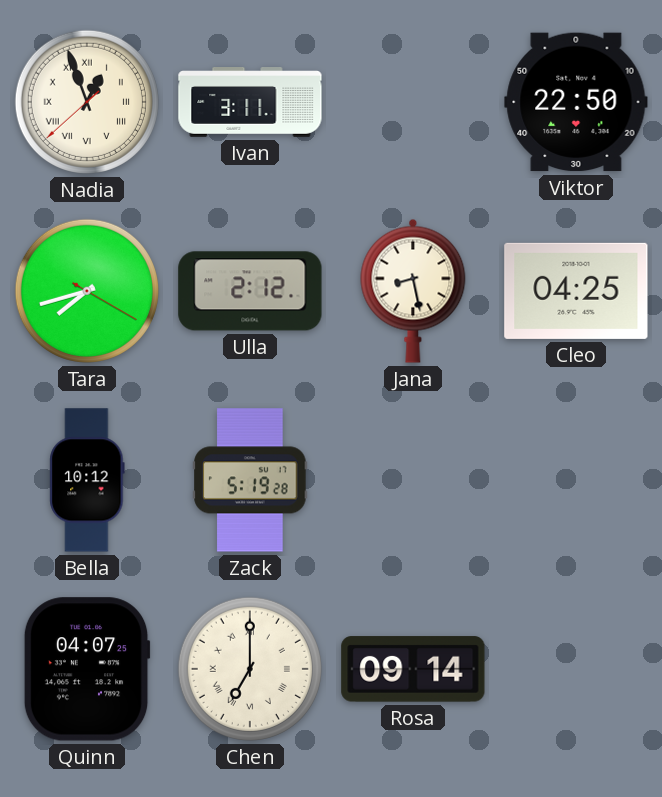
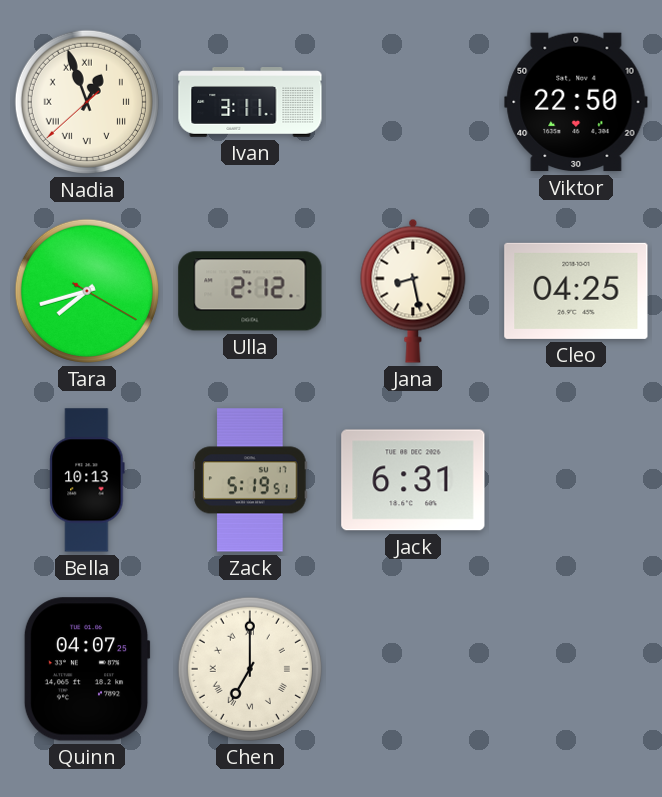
Bella: 10:12 -> 10:13
Zack: 5:19:28 -> 5:19:51
Jack: none -> 6:31
Rosa: 09:14 -> none
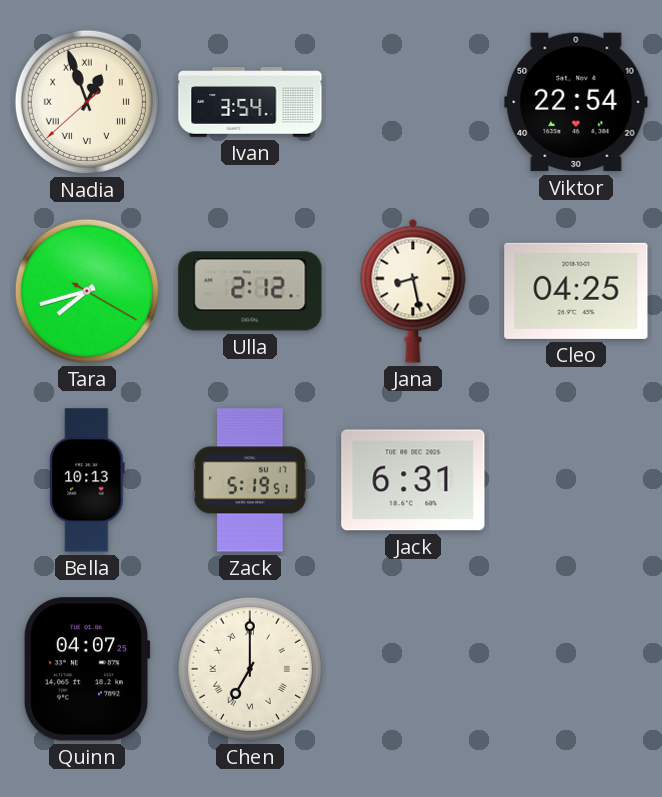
Ivan: 3:11 -> 3:54
Viktor: 22:50 -> 22:54
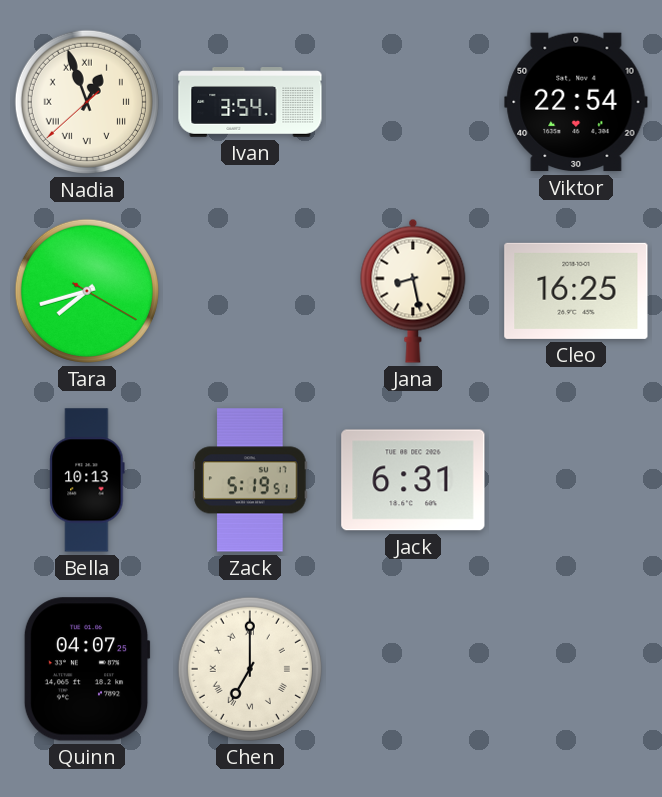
Ulla: 2:12 -> none
Cleo: 04:25 -> 16:25
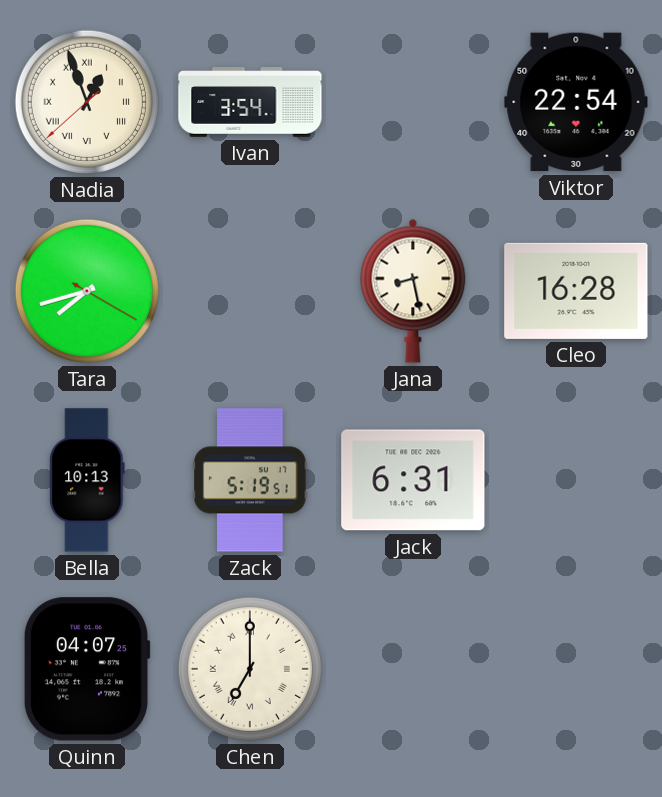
Cleo: 16:25 -> 16:28
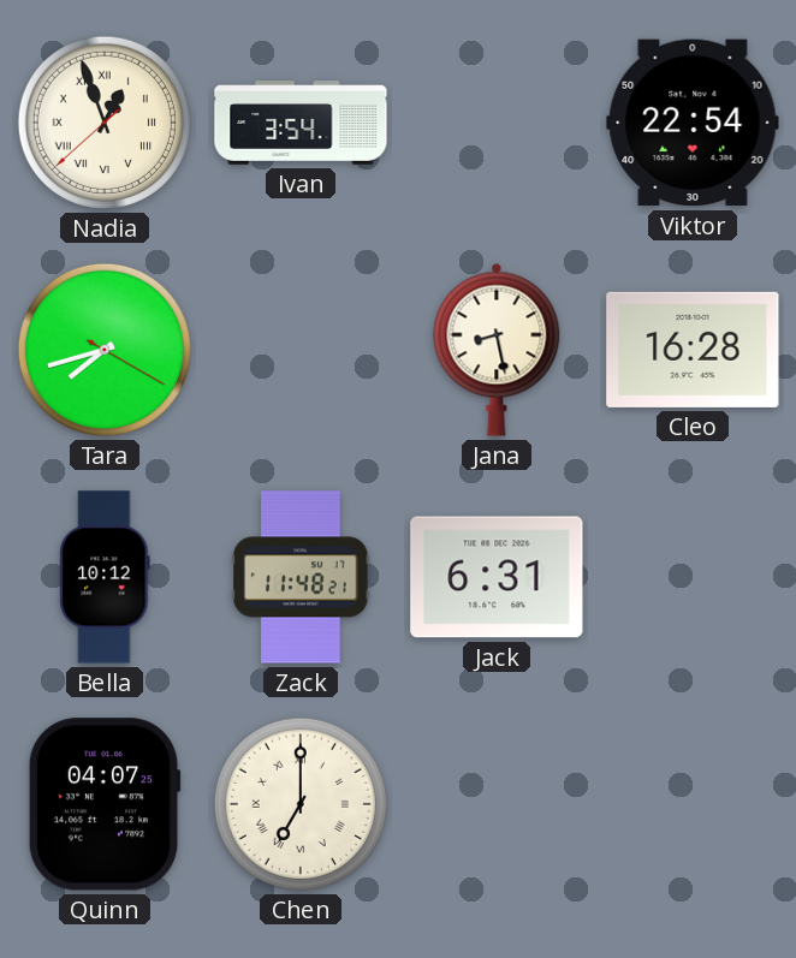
Bella: 10:13 -> 10:12
Zack: 5:19 -> 11:48
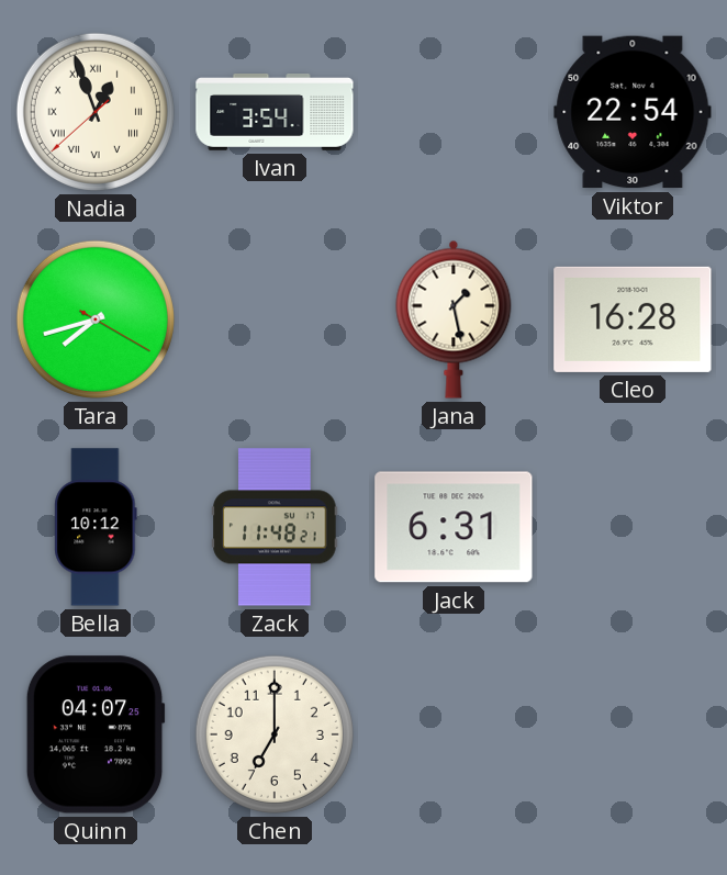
Jana: 8:28 -> 1:28
Chen numerals: Roman -> Arabic
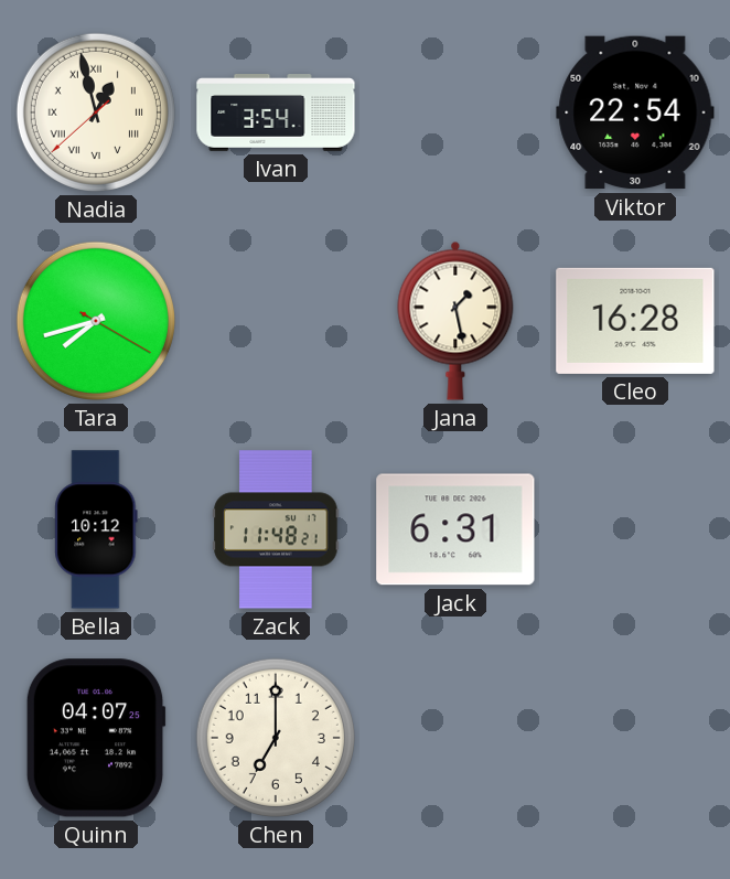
Nadia: 12:56 -> 12:57
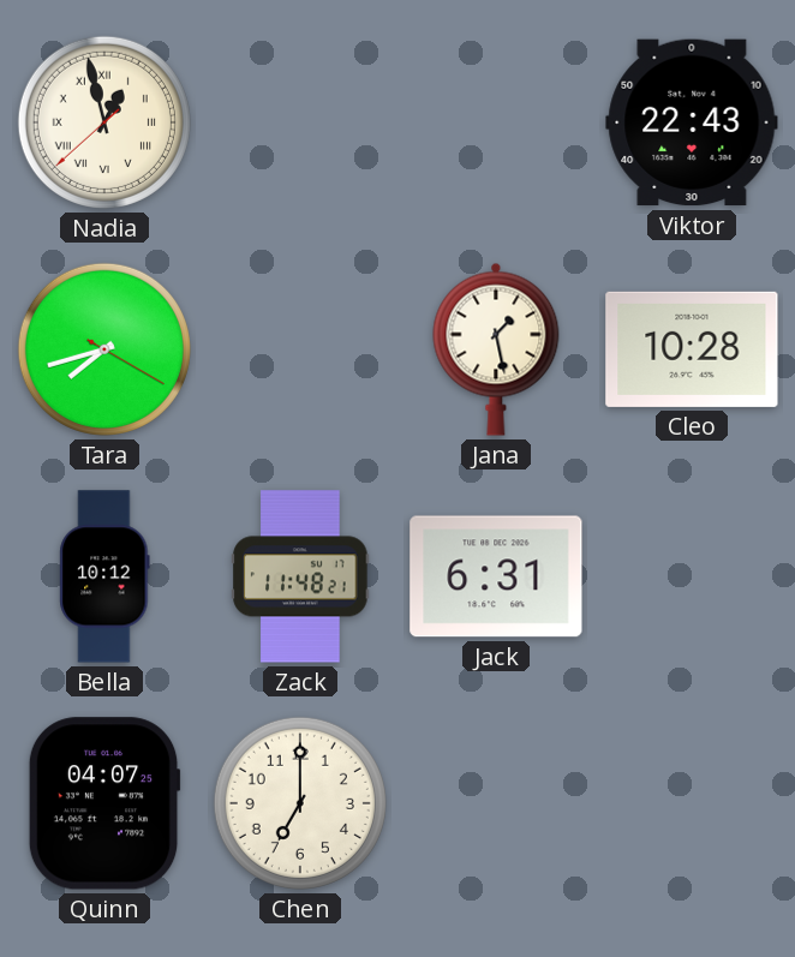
Ivan: 3:54 -> none
Viktor: 22:54 -> 22:43
Cleo: 16:28 -> 10:28
